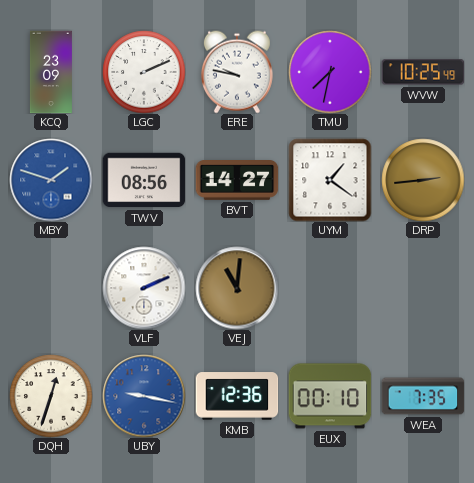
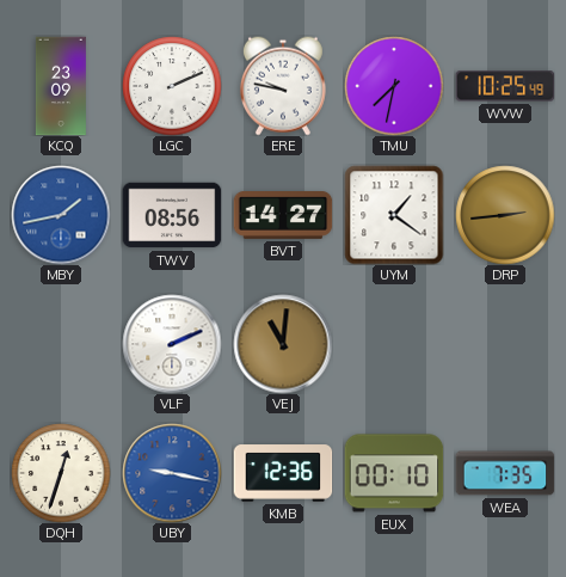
MBY: 1:48 -> 1:43
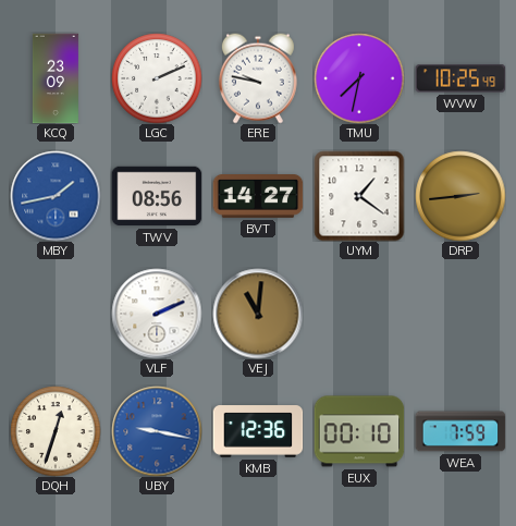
WEA: 7:35 -> 7:59
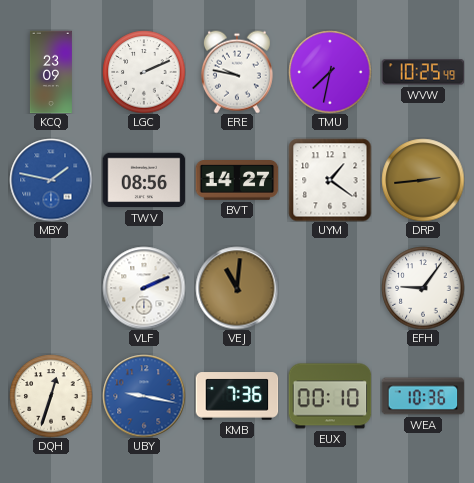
MBY: 1:43 -> 1:47
EFH: none -> 9:06
KMB: 12:36 -> 7:36
WEA: 7:59 -> 10:36
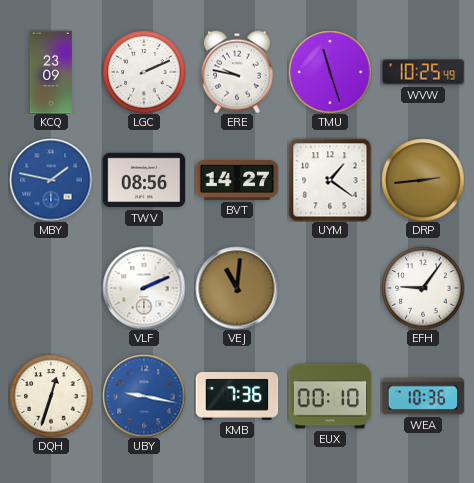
TMU: 7:32 -> 11:27
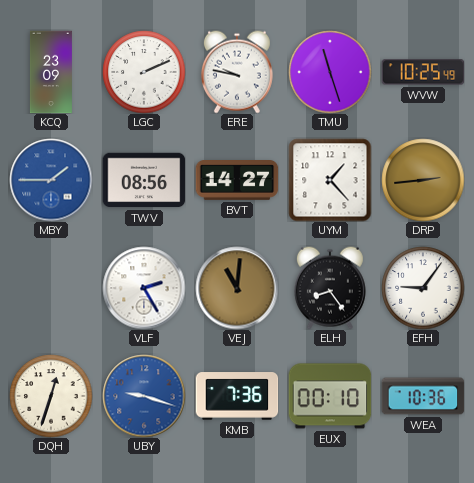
MBY: 1:47 -> 1:45
UYM: 1:21 -> 1:23
VLF: 2:11 -> 2:25
ELH: none -> 8:24
UBY: 9:17 -> 9:18
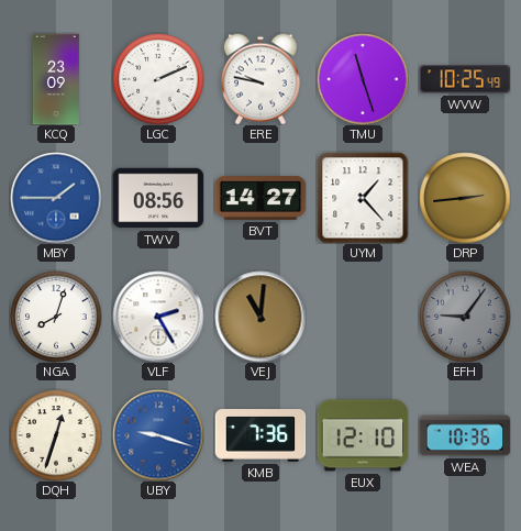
NGA: none -> 8:03
ELH: 8:24 -> none
EFH dial: white -> grey
EUX: 00:10 -> 12:10
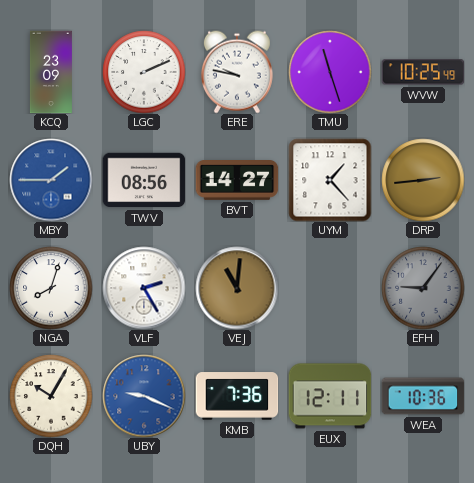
DQH: 12:33 -> 10:05
UBY: 9:18 -> 9:19
EUX: 12:10 -> 12:11
